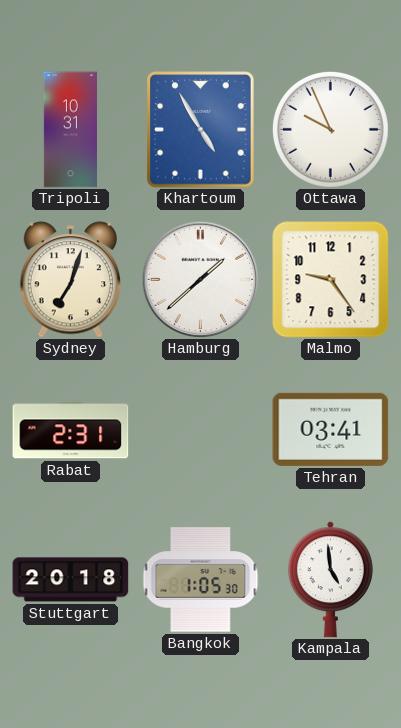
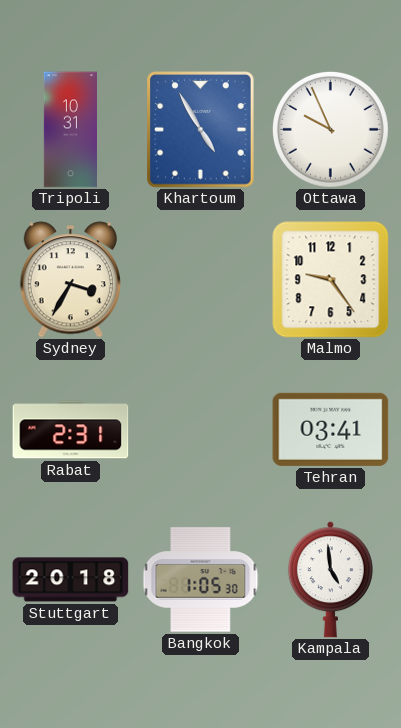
Sydney: 7:03 -> 3:35
Hamburg: 1:38 -> none
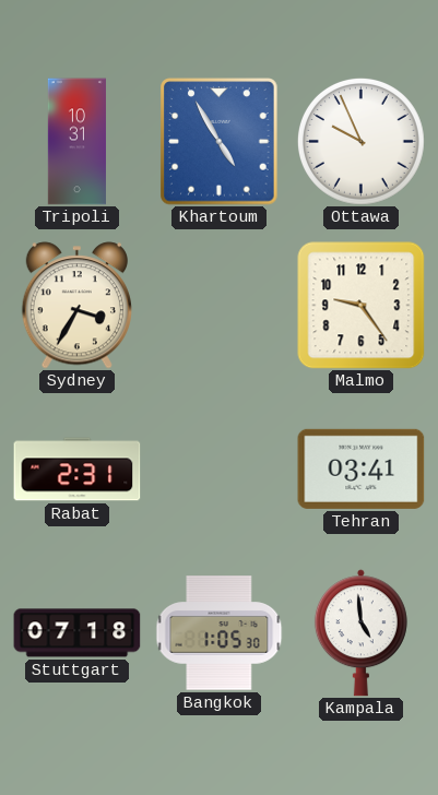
Stuttgart: 20:18 -> 07:18
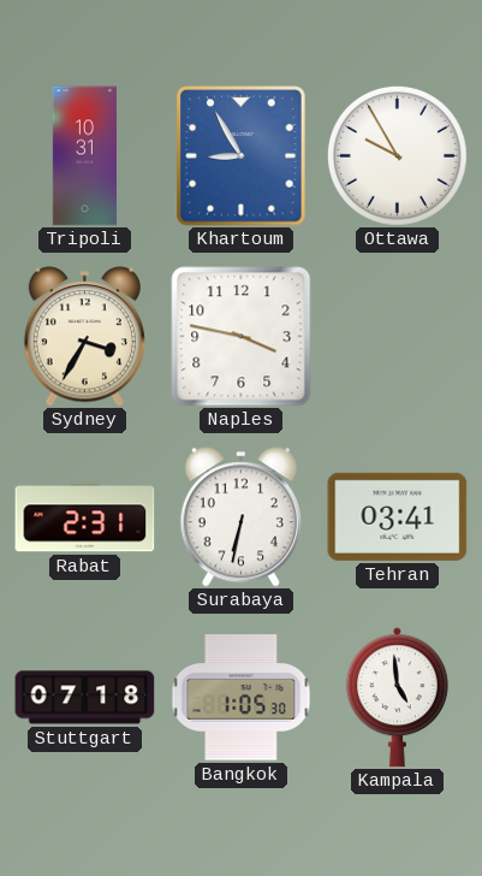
Khartoum: 4:55 -> 8:55
Ottawa: 9:56 -> 9:55
Naples: none -> 3:47
Malmo: 9:24 -> none
Surabaya: none -> 6:32
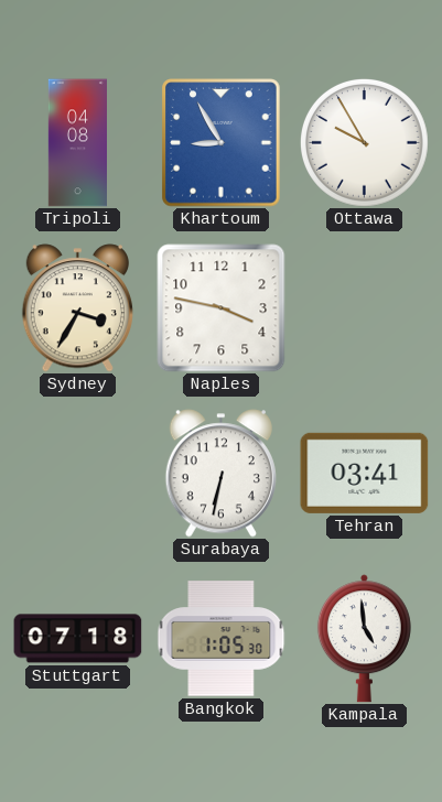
Tripoli: 10:31 -> 04:08
Rabat: 2:31 -> none
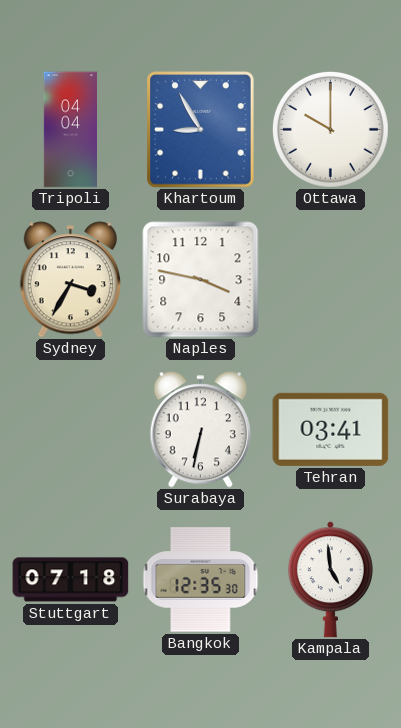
Tripoli: 04:08 -> 04:04
Ottawa: 9:55 -> 10:00
Bangkok: 1:05 -> 12:35
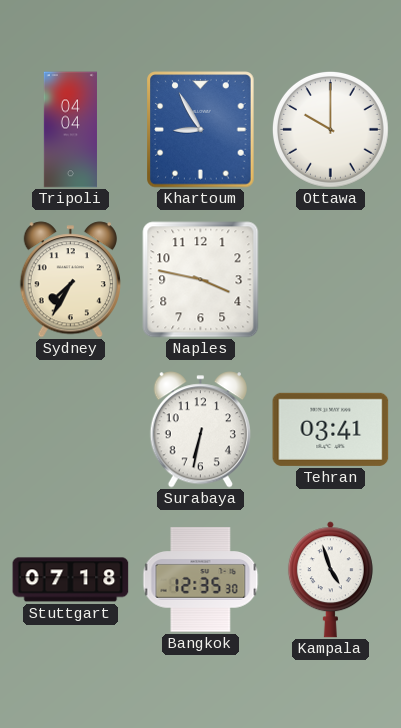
Sydney: 3:35 -> 7:35
Kampala: 4:59 -> 4:57
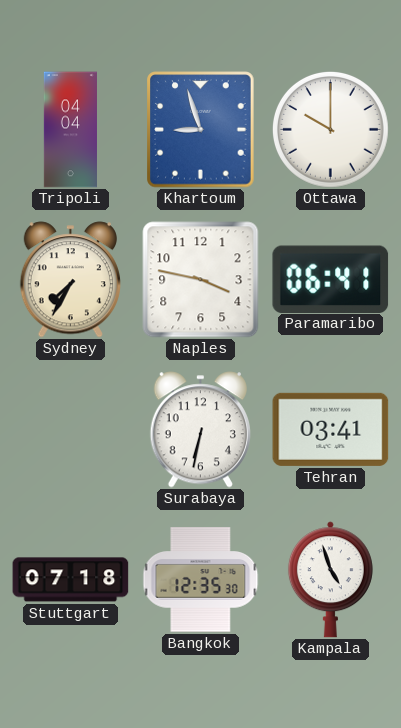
Khartoum: 8:55 -> 8:57
Paramaribo: none -> 06:41
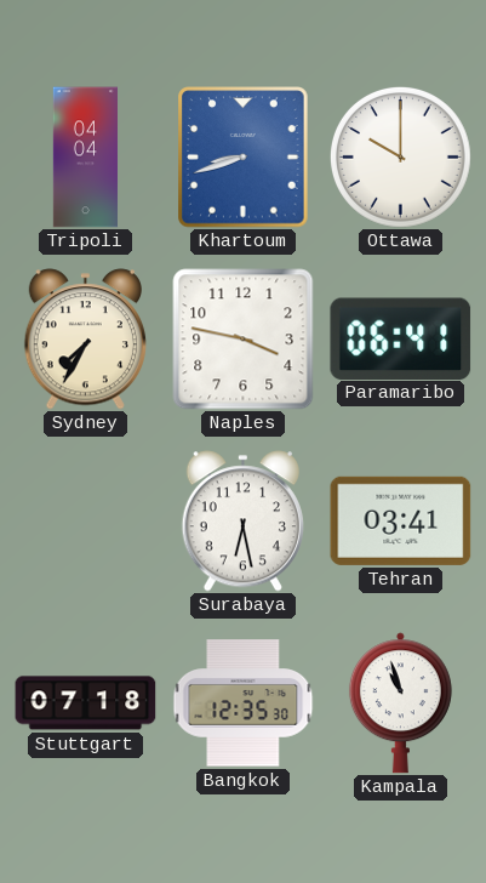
Khartoum: 8:57 -> 8:42
Surabaya: 6:32 -> 6:28
Kampala: 4:57 -> 10:57
